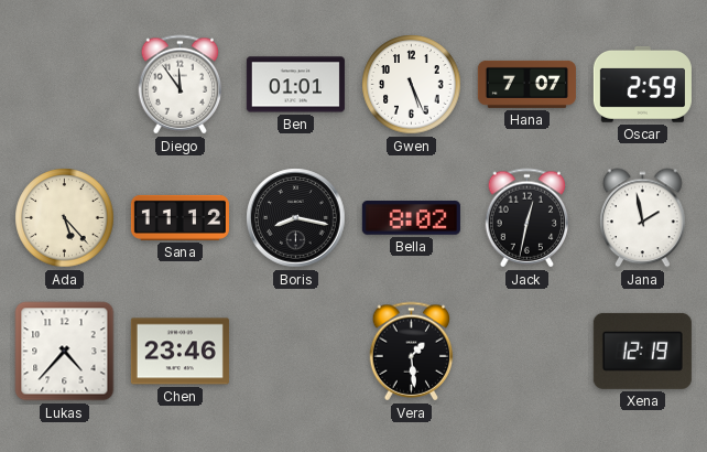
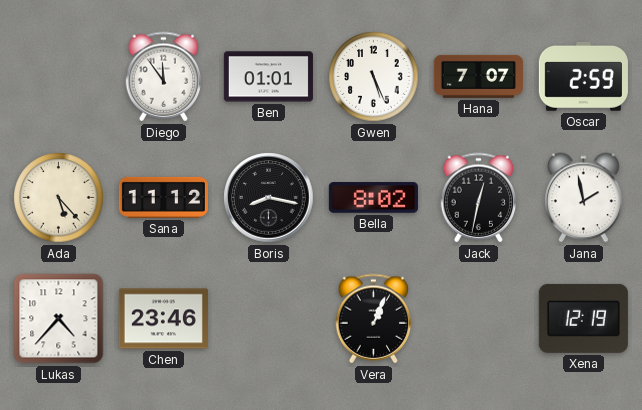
Vera: 1:29 -> 1:04
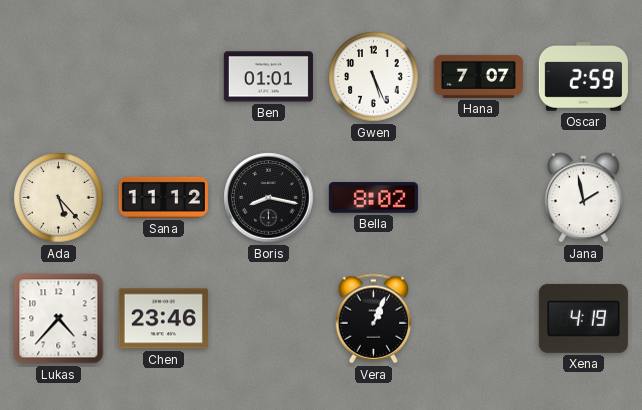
Diego: 11:54 -> none
Jack: 12:32 -> none
Xena: 12:19 -> 4:19
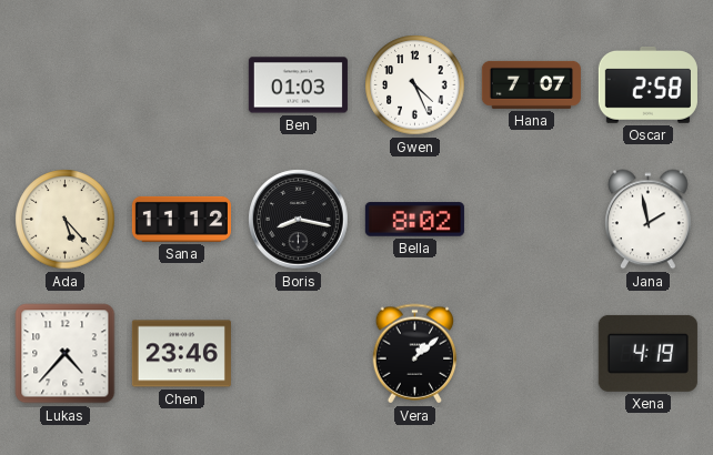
Ben: 01:01 -> 01:03
Gwen: 5:26 -> 4:26
Oscar: 2:59 -> 2:58
Vera: 1:04 -> 1:08
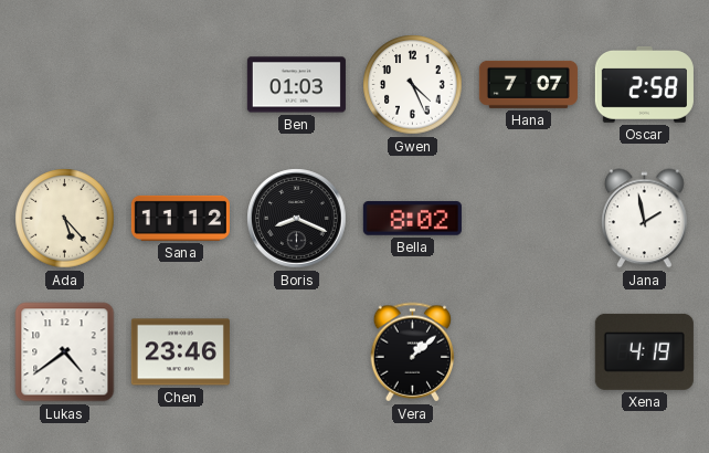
Boris: 8:17 -> 8:19
Lukas: 4:37 -> 4:39
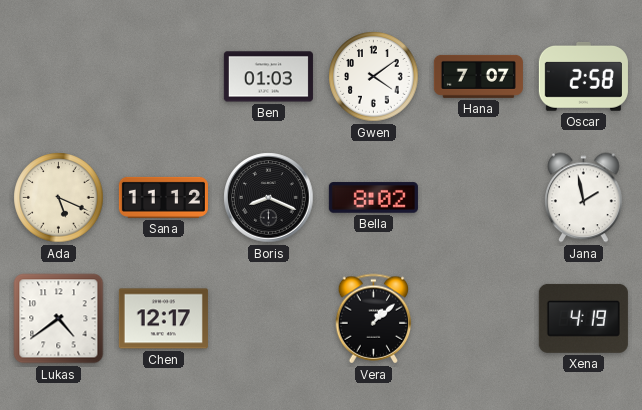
Gwen: 4:26 -> 4:09
Ada: 5:23 -> 5:19
Chen: 23:46 -> 12:17
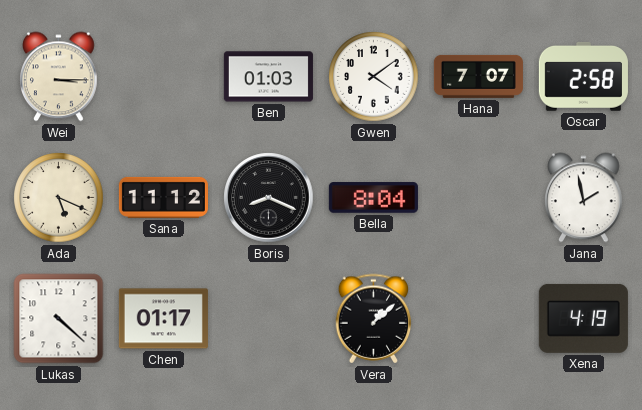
Wei: none -> 3:15
Bella: 8:02 -> 8:04
Lukas: 4:39 -> 4:22
Chen: 12:17 -> 01:17
